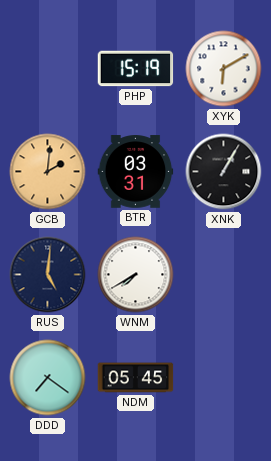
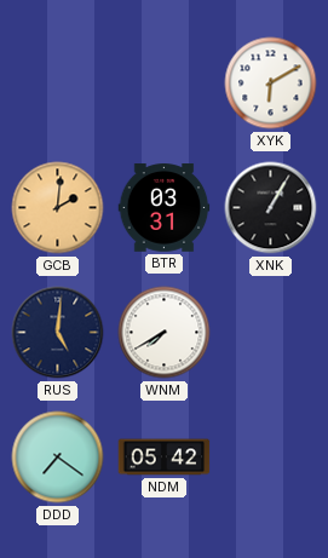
PHP: 15:19 -> none
NDM: 05:45 -> 05:42
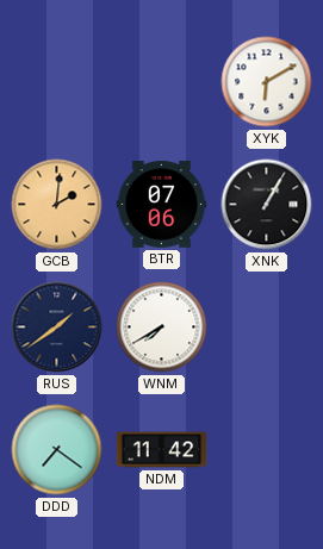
BTR: 03:31 -> 07:06
RUS: 5:01 -> 1:39
NDM: 05:42 -> 11:42
